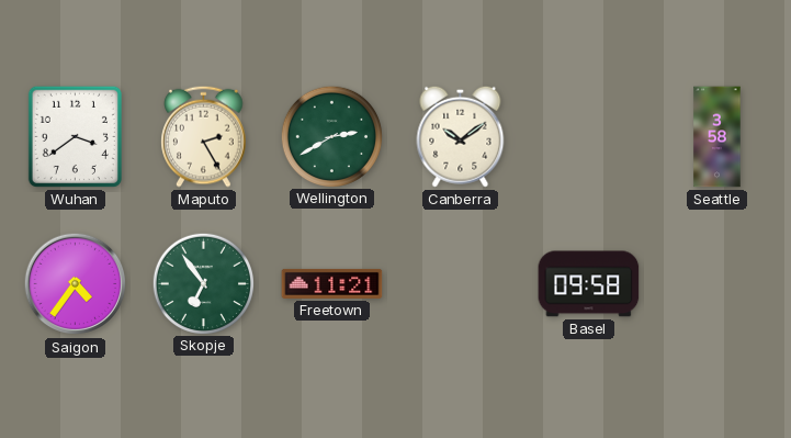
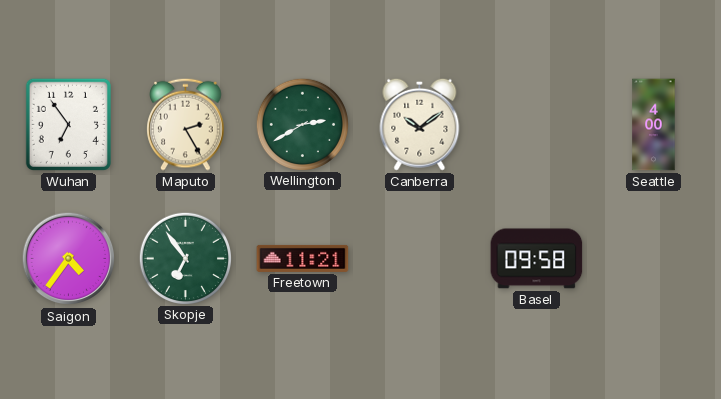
Wuhan: 3:39 -> 6:54
Seattle: 3:58 -> 4:00
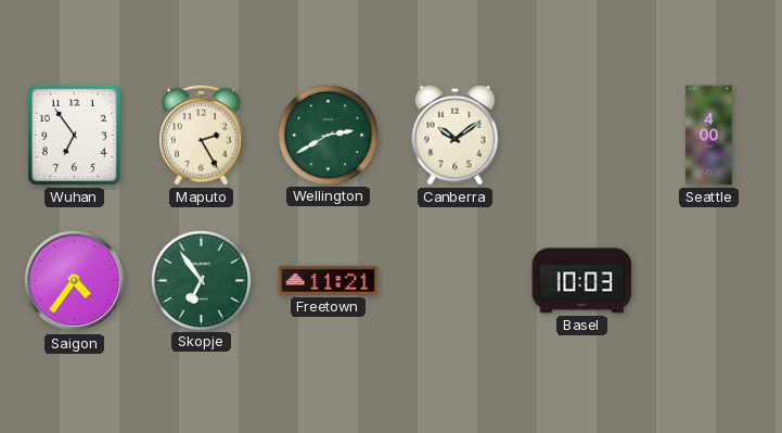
Basel: 09:58 -> 10:03
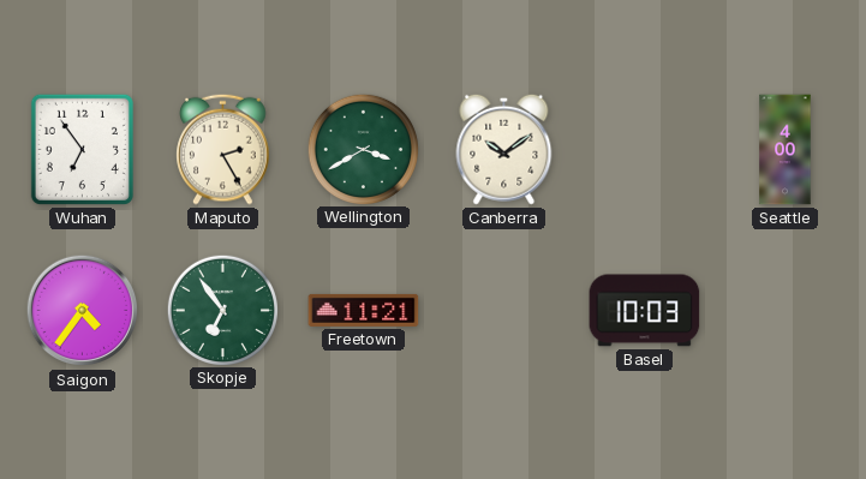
Wellington: 2:40 -> 3:40
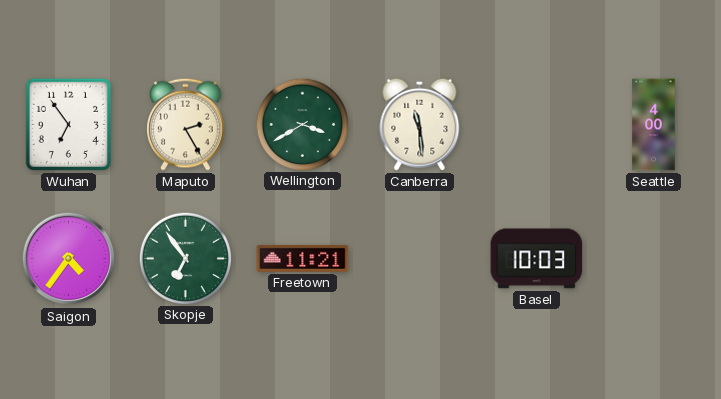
Canberra: 10:09 -> 11:29
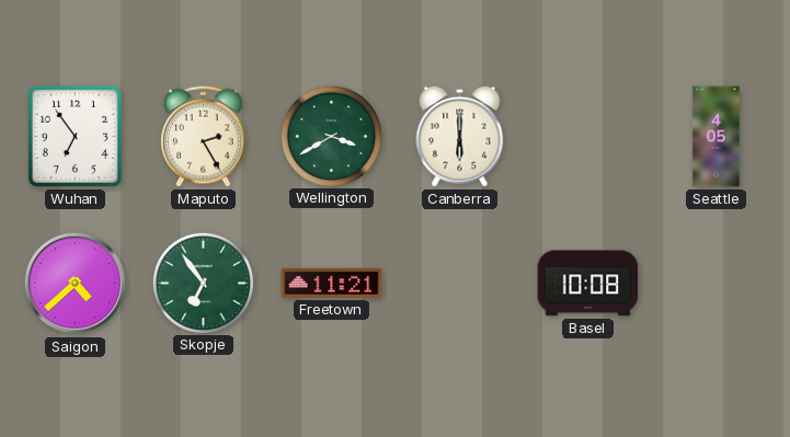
Canberra: 11:29 -> 6:00
Seattle: 4:00 -> 4:05
Saigon: 4:36 -> 4:38
Basel: 10:03 -> 10:08
